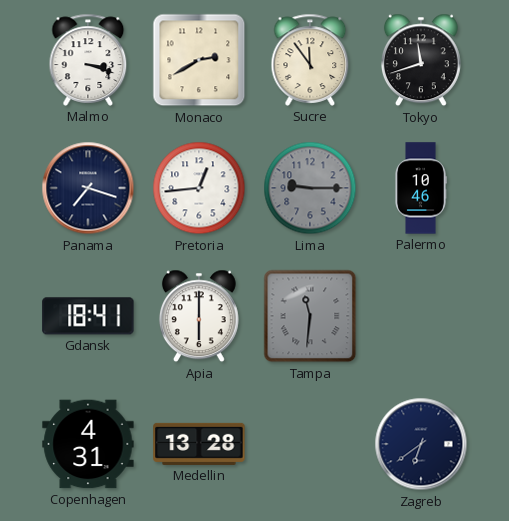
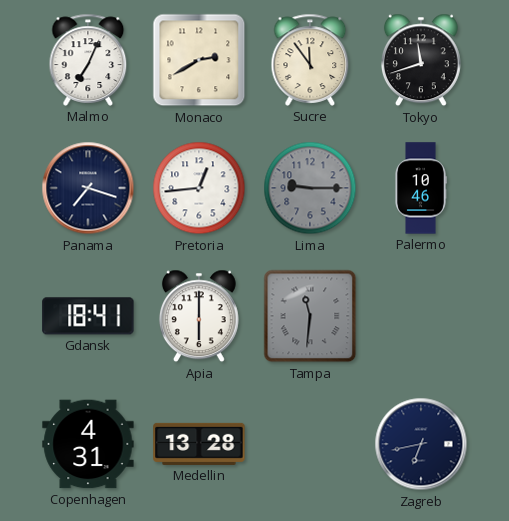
Malmo: 3:18 -> 7:04
Zagreb: 6:39 -> 6:43
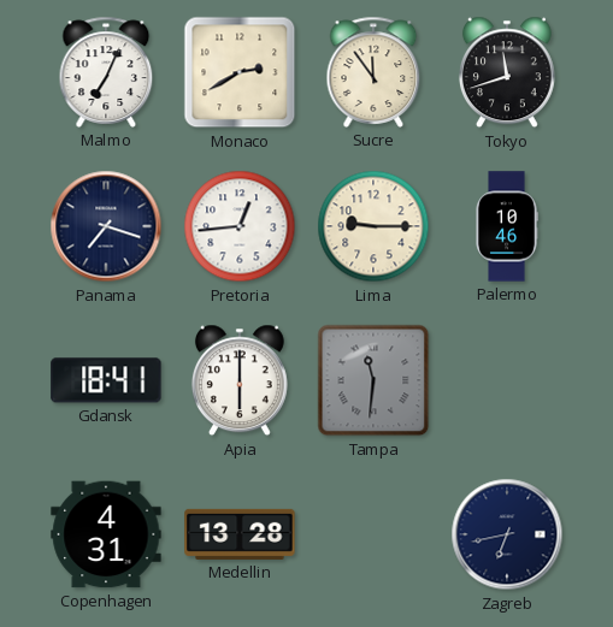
Lima dial: grey -> cream
